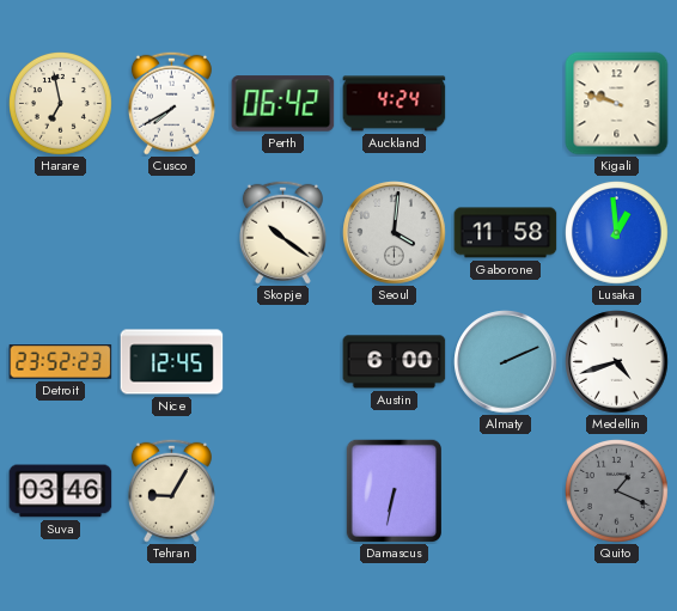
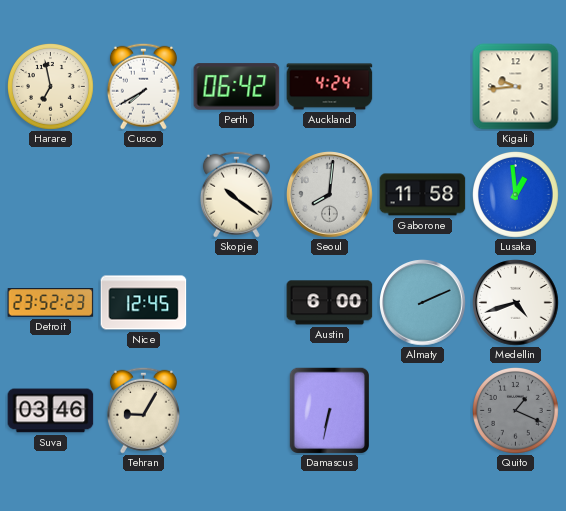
Kigali: 9:48 -> 9:44
Seoul: 4:01 -> 8:01
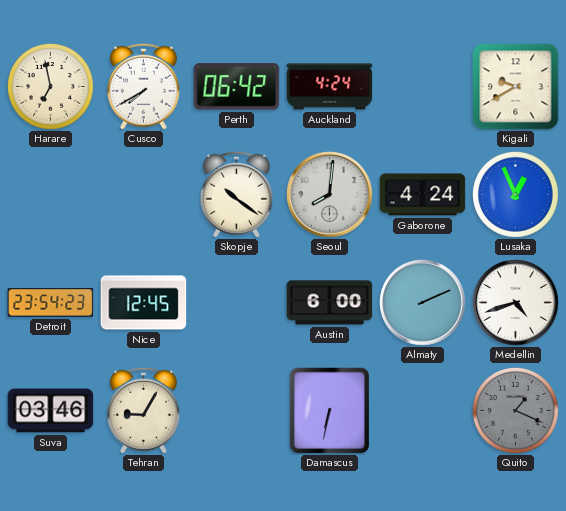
Kigali: 9:44 -> 9:40
Gaborone: 11:58 -> 4:24
Lusaka: 12:59 -> 12:56
Detroit: 23:52 -> 23:54
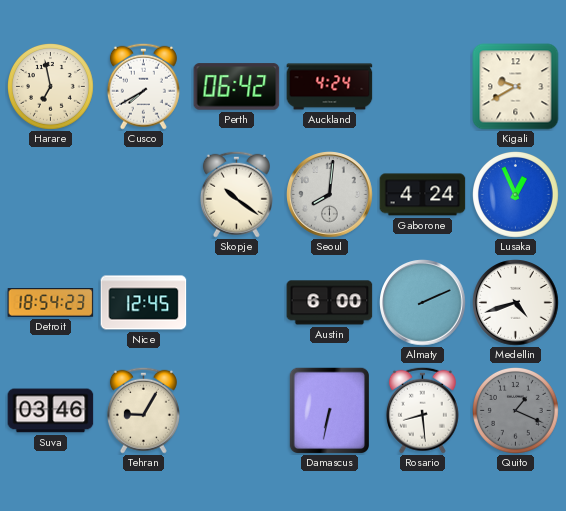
Detroit: 23:54 -> 18:54
Rosario: none -> 8:29
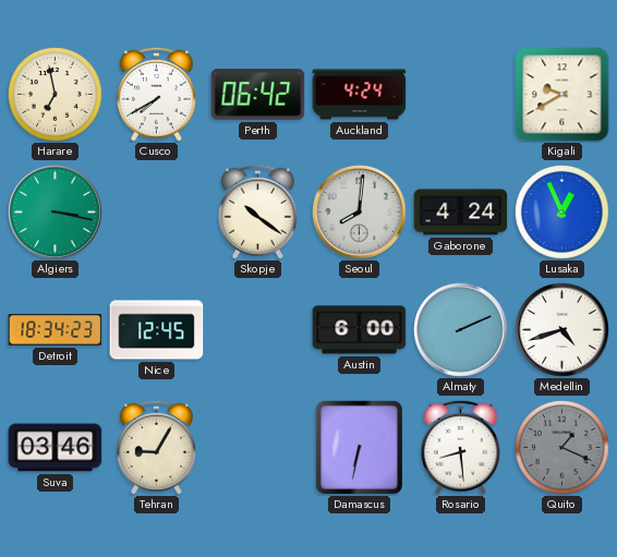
Algiers: none -> 3:17
Detroit: 18:54 -> 18:34
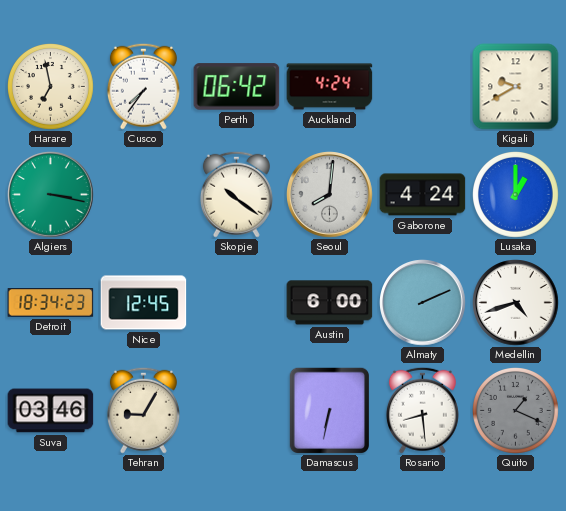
Cusco: 7:40 -> 7:36
Lusaka: 12:56 -> 1:00
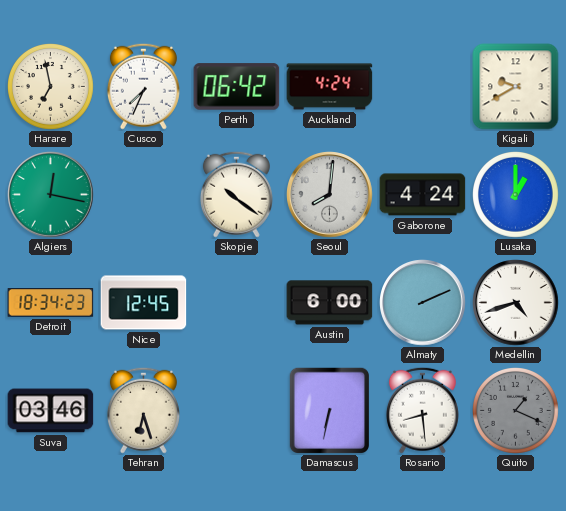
Cusco: 7:36 -> 7:34
Algiers: 3:17 -> 12:17
Tehran: 9:05 -> 6:27
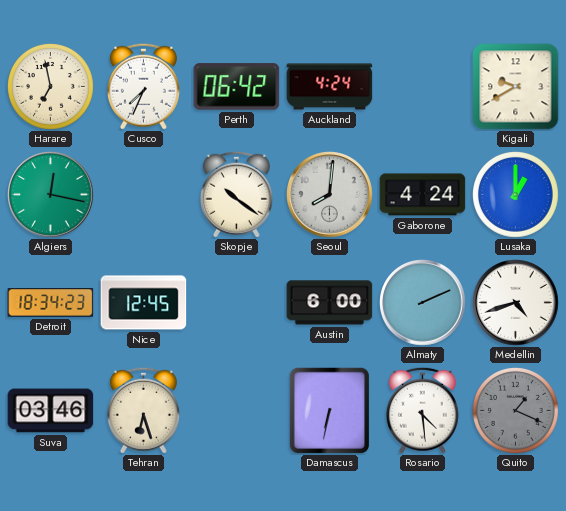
Rosario: 8:29 -> 4:29
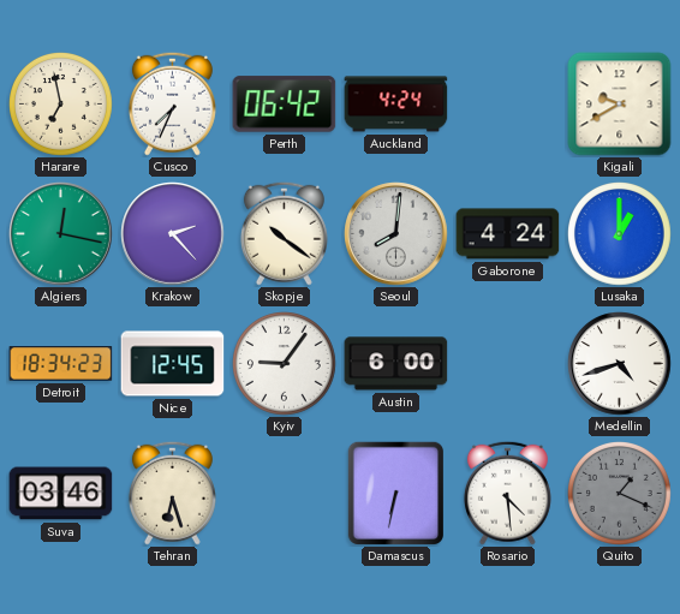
Krakow: none -> 2:23
Kyiv: none -> 9:06
Almaty: 2:11 -> none
